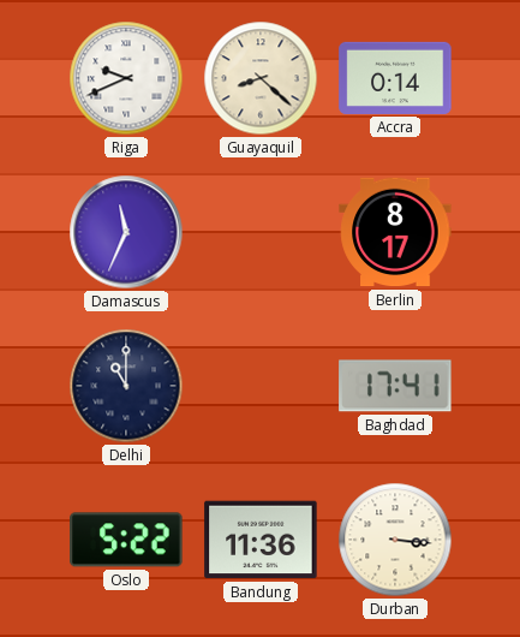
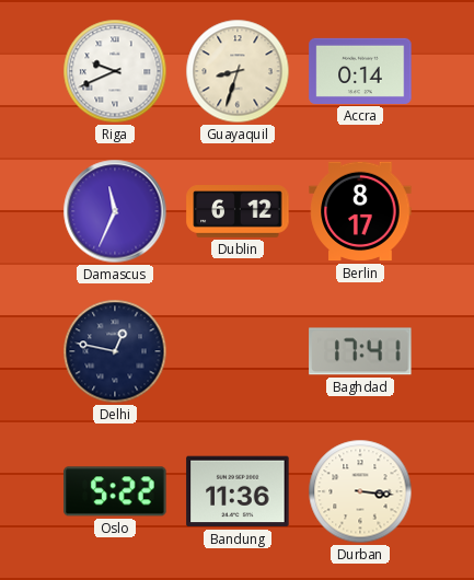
Guayaquil: 8:22 -> 8:33
Dublin: none -> 6:12
Delhi: 11:00 -> 12:47
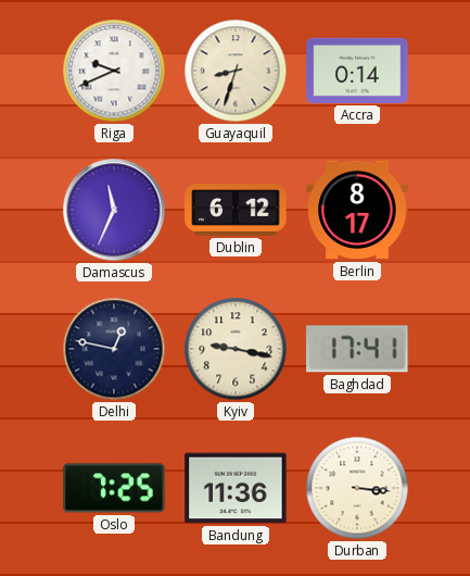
Kyiv: none -> 9:17
Oslo: 5:22 -> 7:25
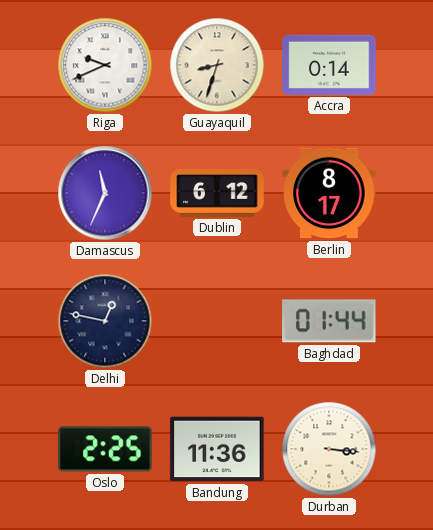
Kyiv: 9:17 -> none
Baghdad: 17:41 -> 01:44
Oslo: 7:25 -> 2:25
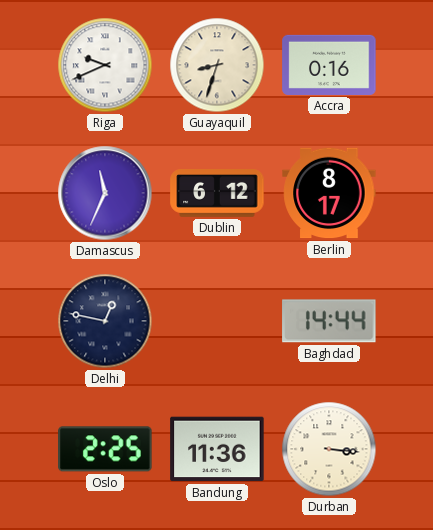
Accra: 0:14 -> 0:16
Baghdad: 01:44 -> 14:44
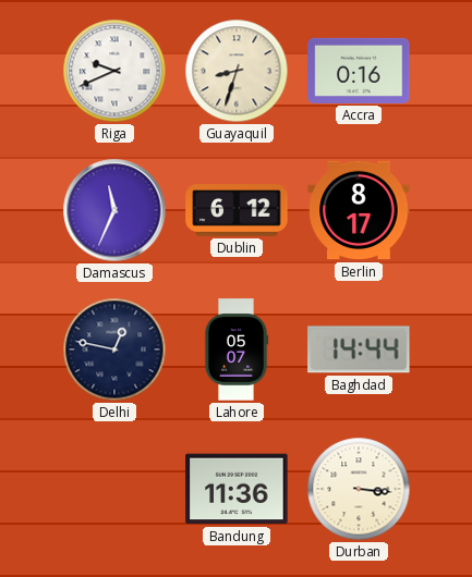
Lahore: none -> 05:07
Oslo: 2:25 -> none
